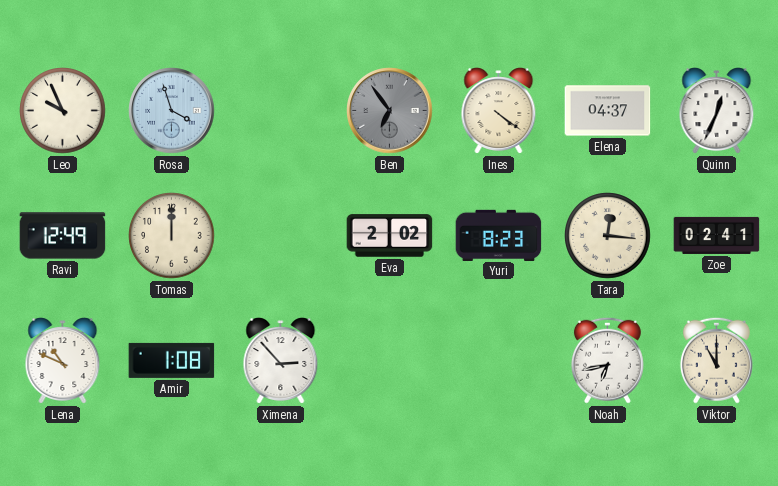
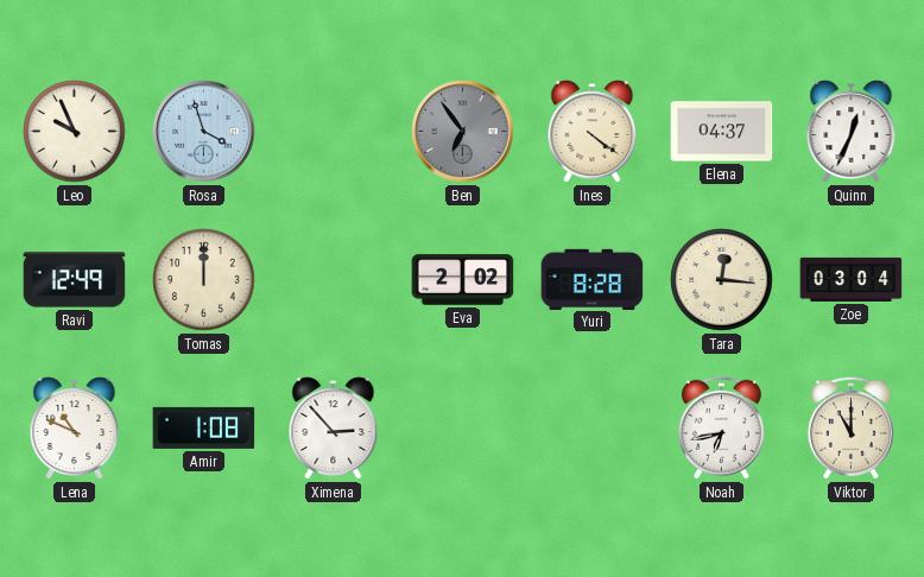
Yuri: 8:23 -> 8:28
Zoe: 02:41 -> 03:04
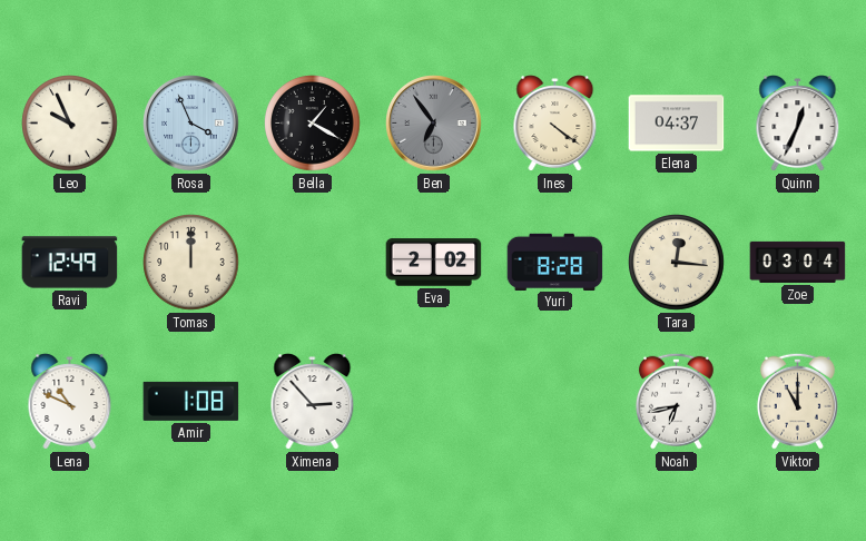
Rosa: 3:57 -> 3:56
Bella: none -> 1:20
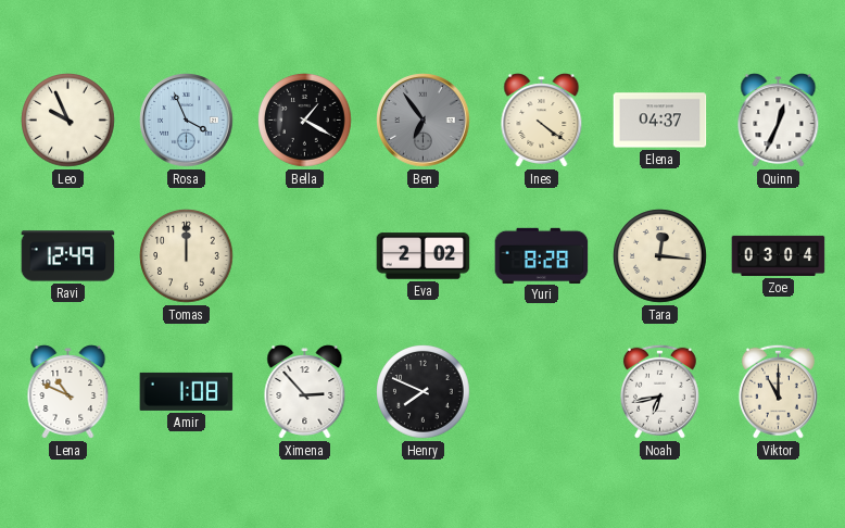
Henry: none -> 7:49
